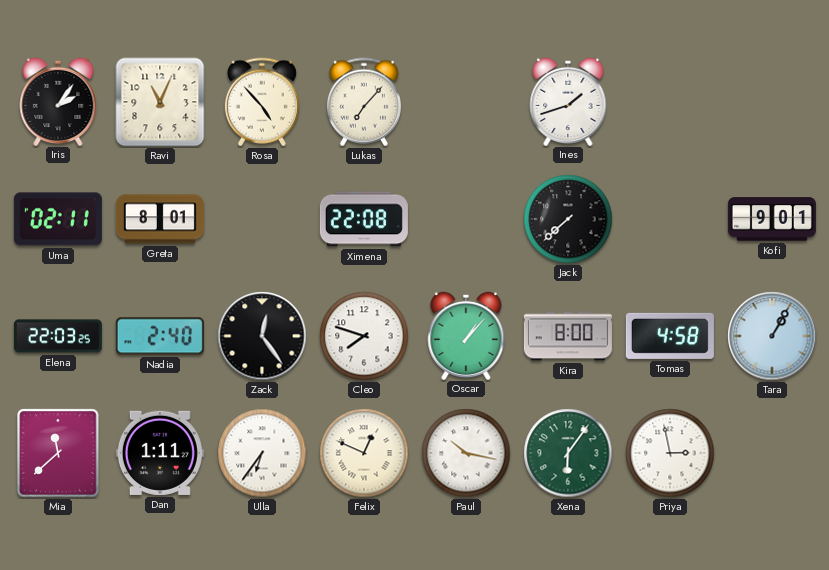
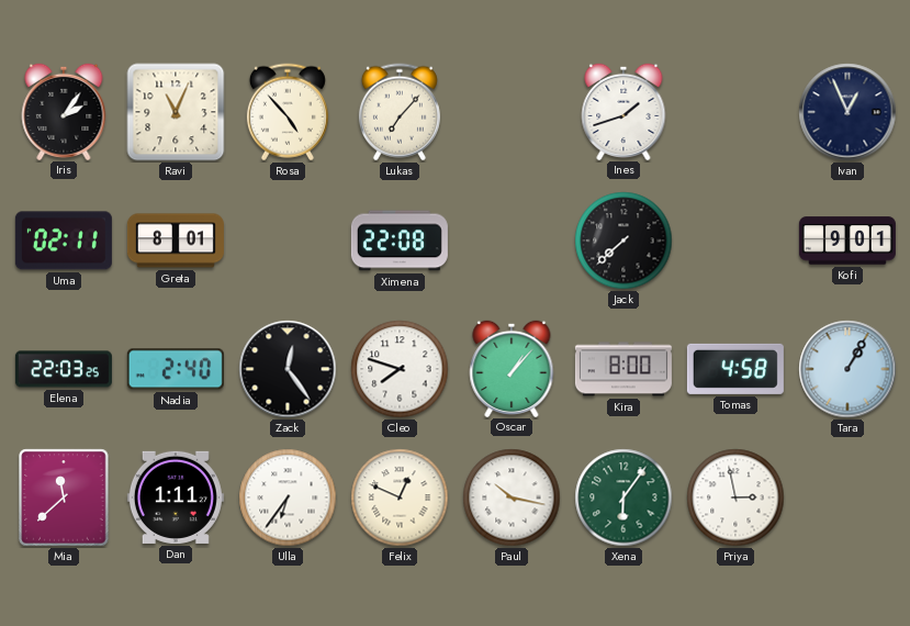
Ivan: none -> 12:56
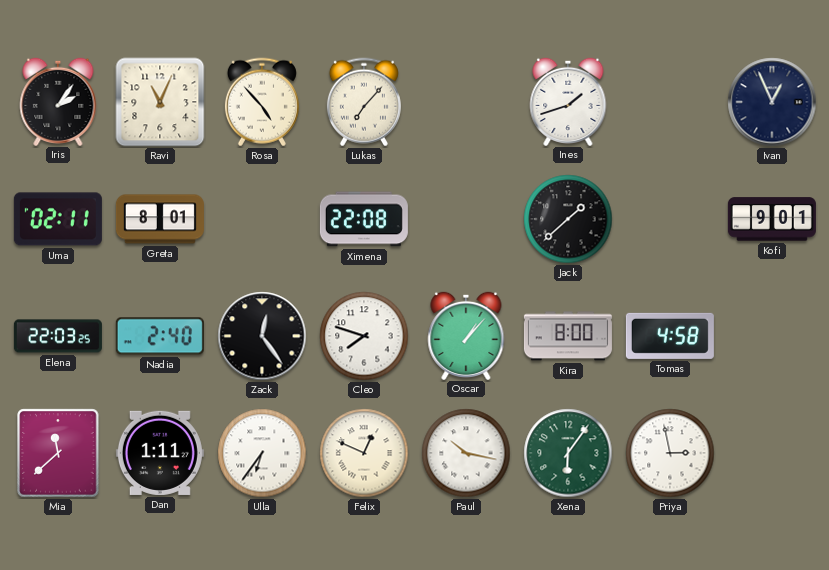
Jack: 7:38 -> 1:38
Tara: 1:05 -> none
